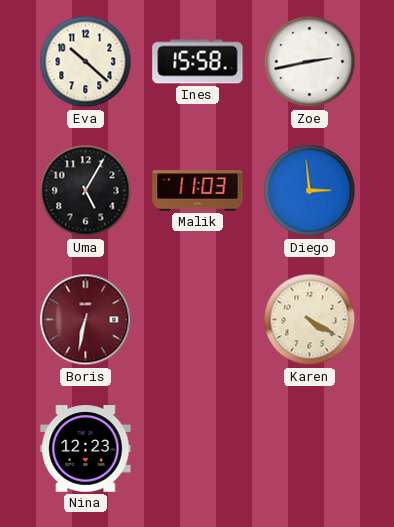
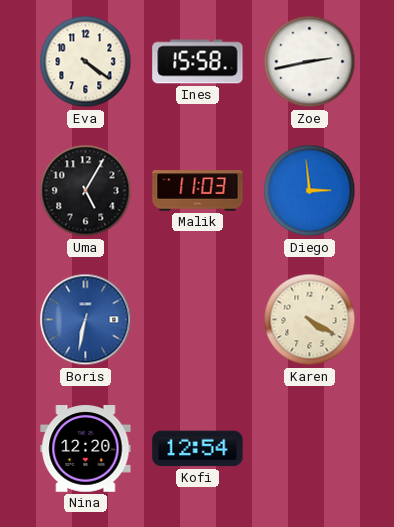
Eva: 10:22 -> 4:21
Boris dial: burgundy -> blue
Nina: 12:23 -> 12:20
Kofi: none -> 12:54
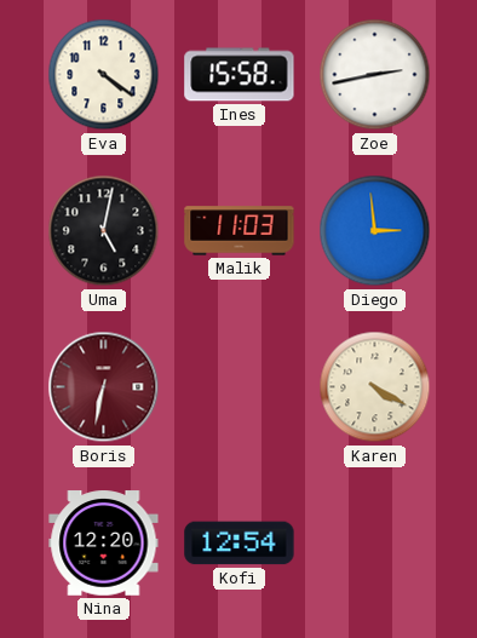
Uma: 5:05 -> 5:02
Boris dial: blue -> burgundy
